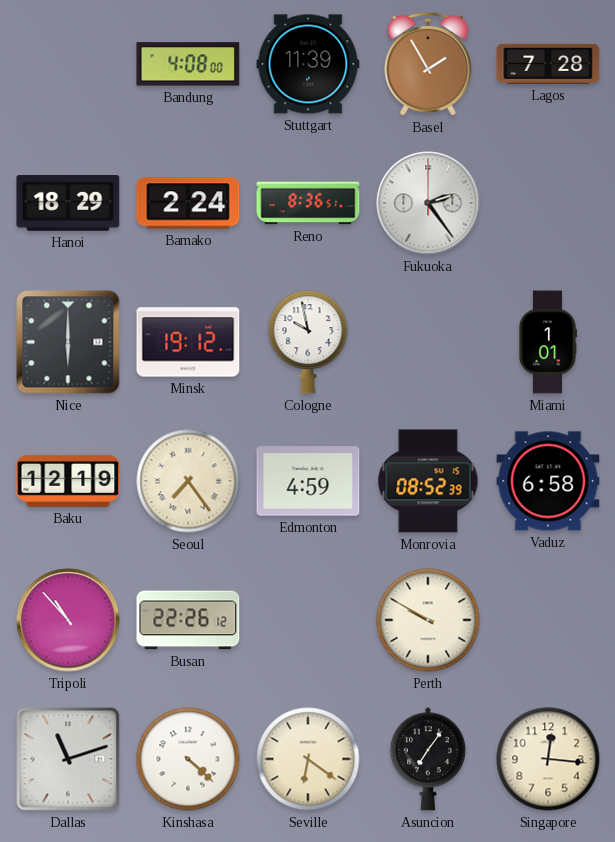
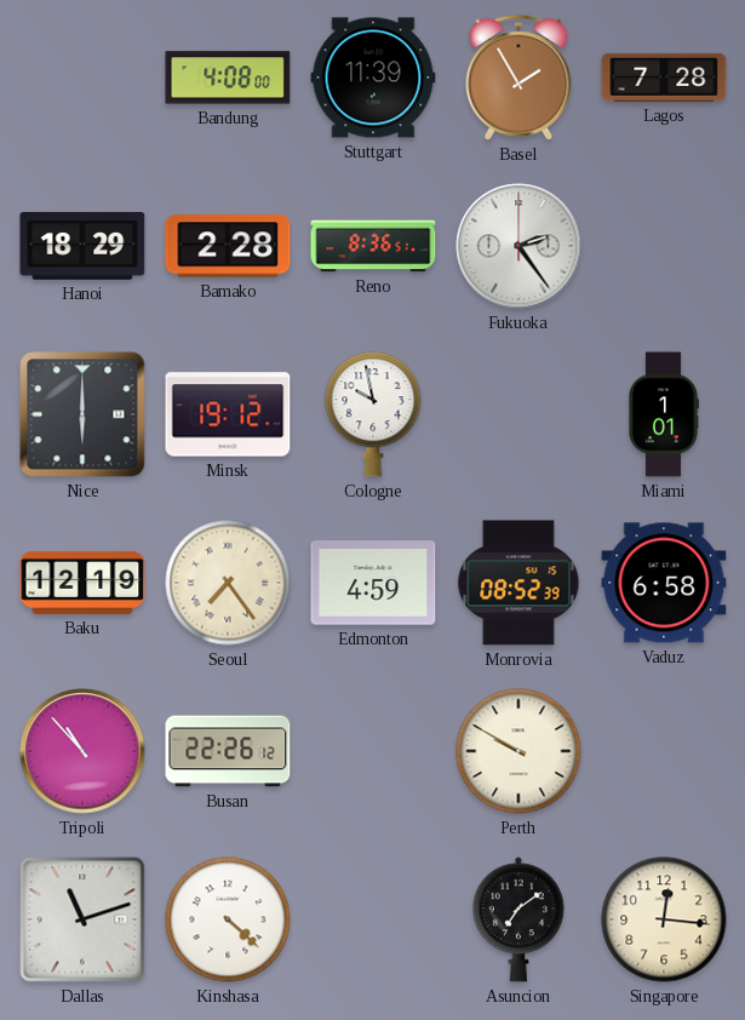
Bamako: 2:24 -> 2:28
Seville: 6:21 -> none
Asuncion: 7:06 -> 7:09
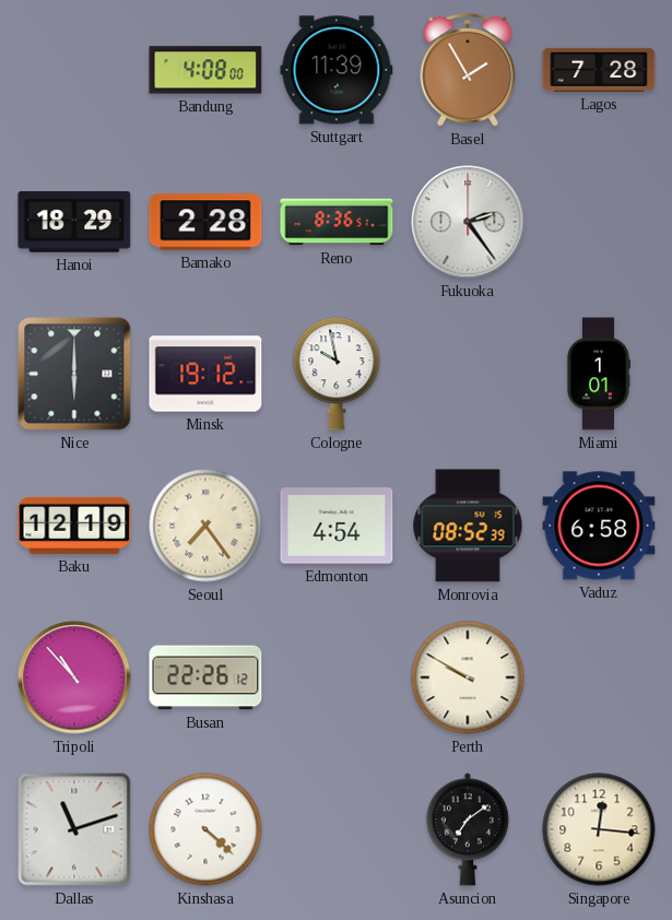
Edmonton: 4:59 -> 4:54
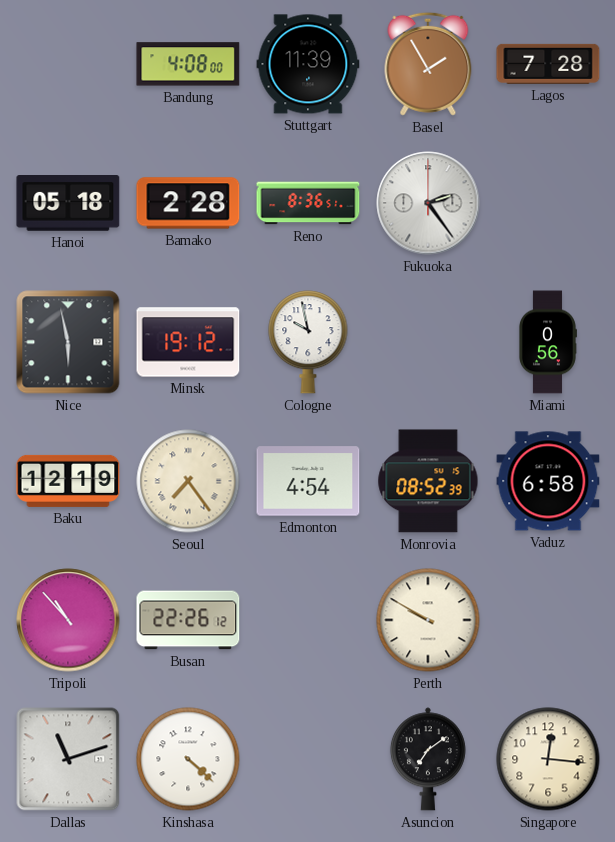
Hanoi: 18:29 -> 05:18
Nice: 6:00 -> 5:58
Miami: 1:01 -> 0:56
